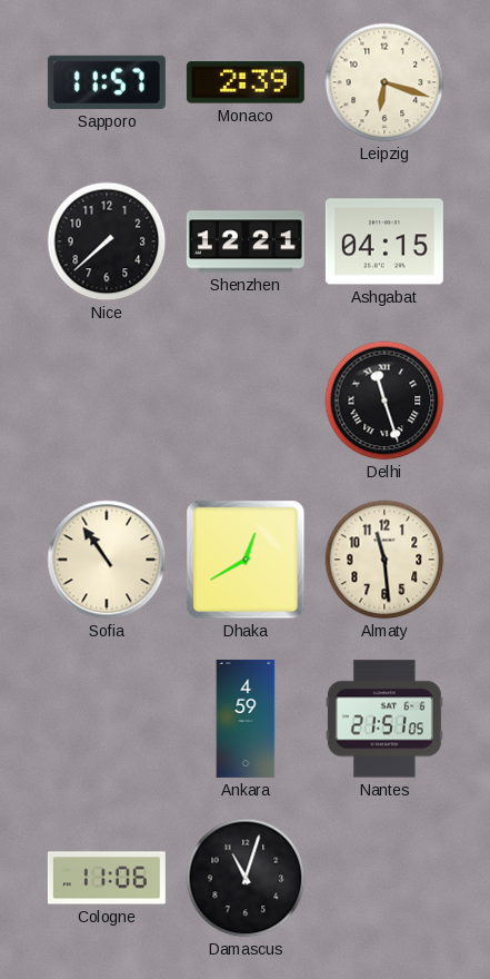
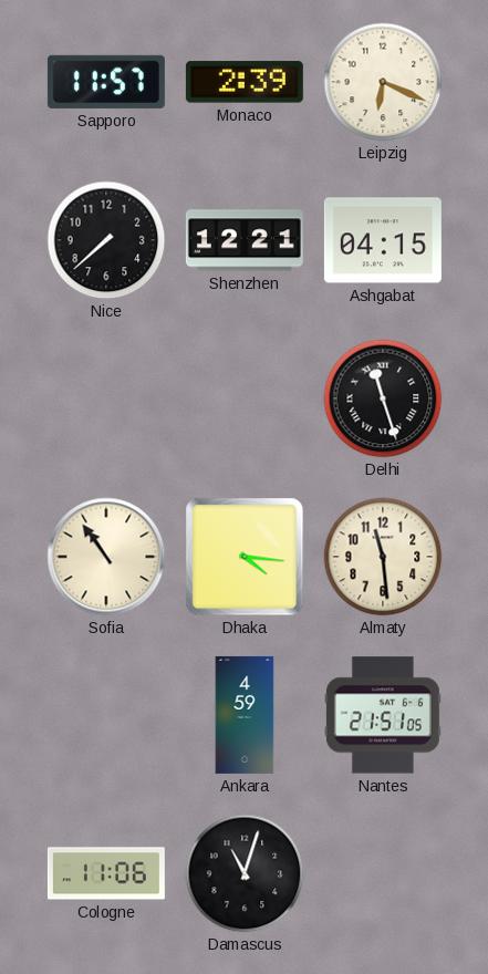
Leipzig: 6:18 -> 6:19
Dhaka: 12:40 -> 4:16
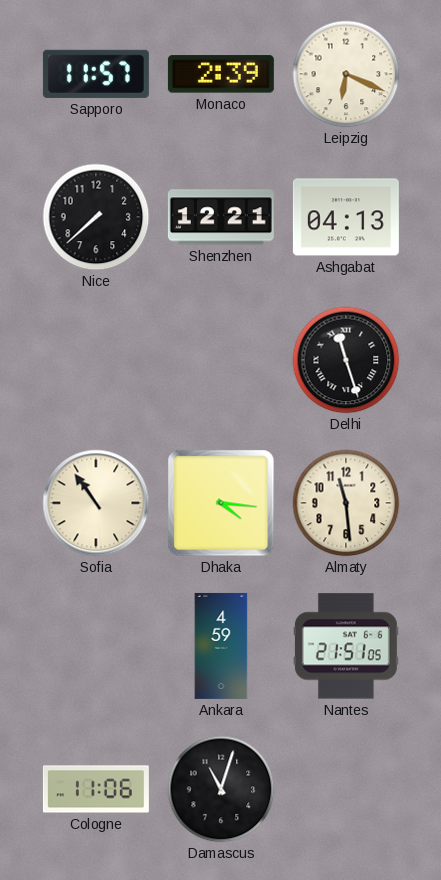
Ashgabat: 04:15 -> 04:13
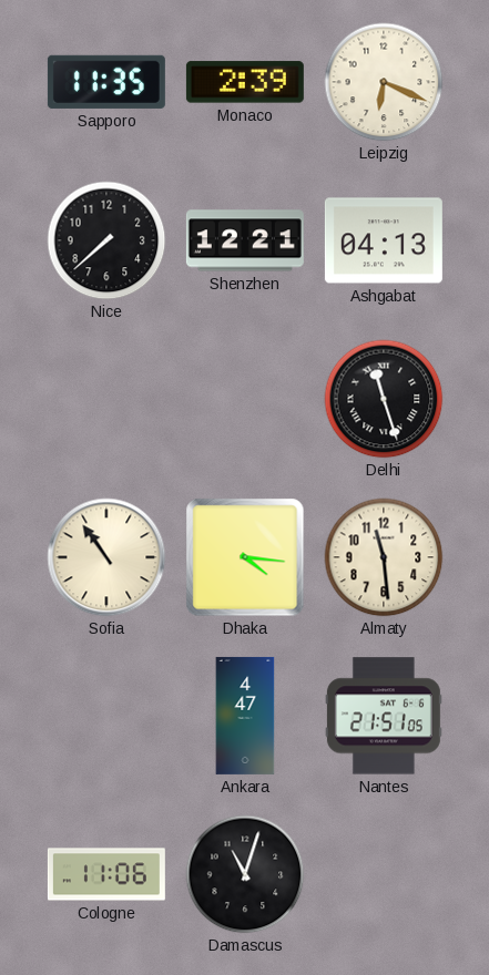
Sapporo: 11:57 -> 11:35
Ankara: 4:59 -> 4:47
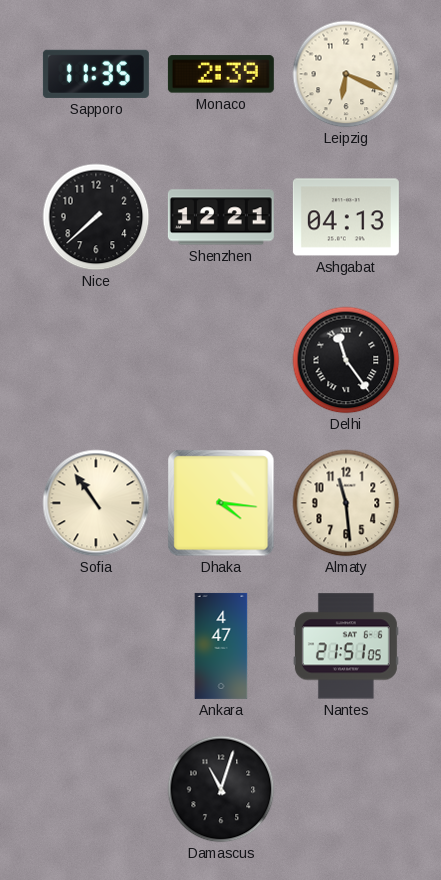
Delhi: 11:27 -> 11:24
Cologne: 11:06 -> none
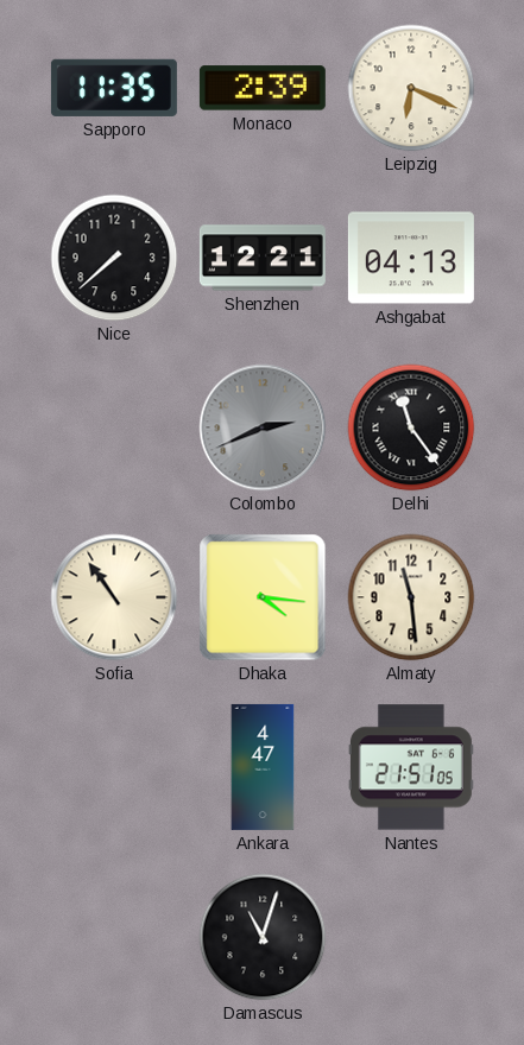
Colombo: none -> 2:41
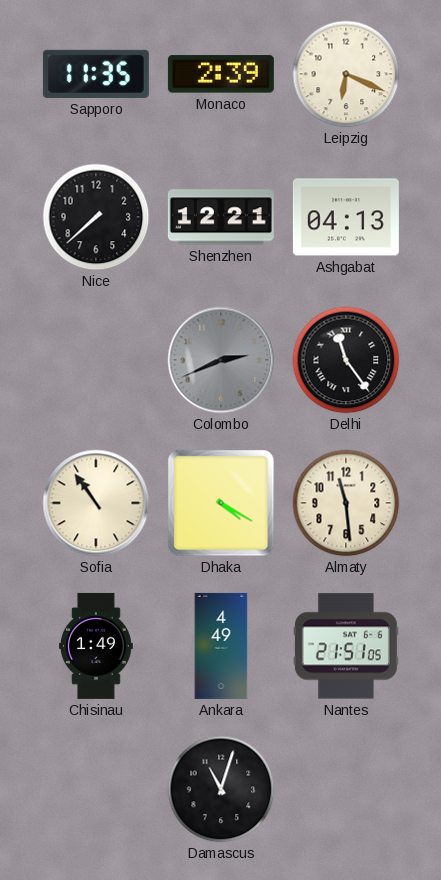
Dhaka: 4:16 -> 4:20
Chisinau: none -> 1:49
Ankara: 4:47 -> 4:49
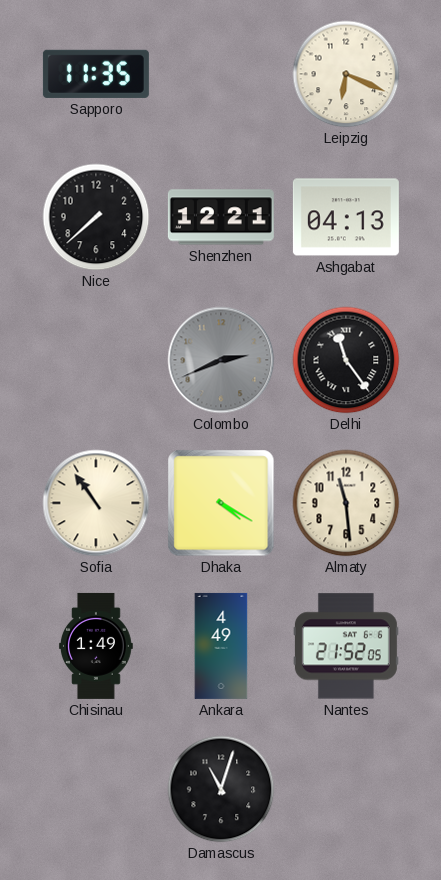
Monaco: 2:39 -> none
Nantes: 21:51 -> 21:52
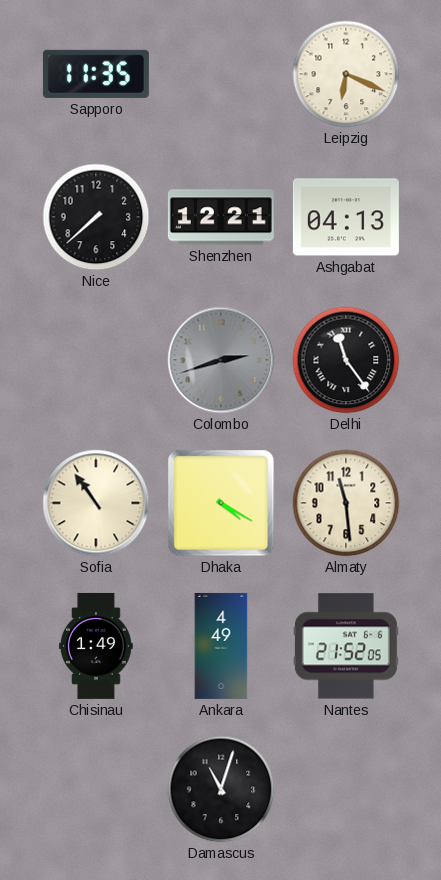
Colombo: 2:41 -> 2:42
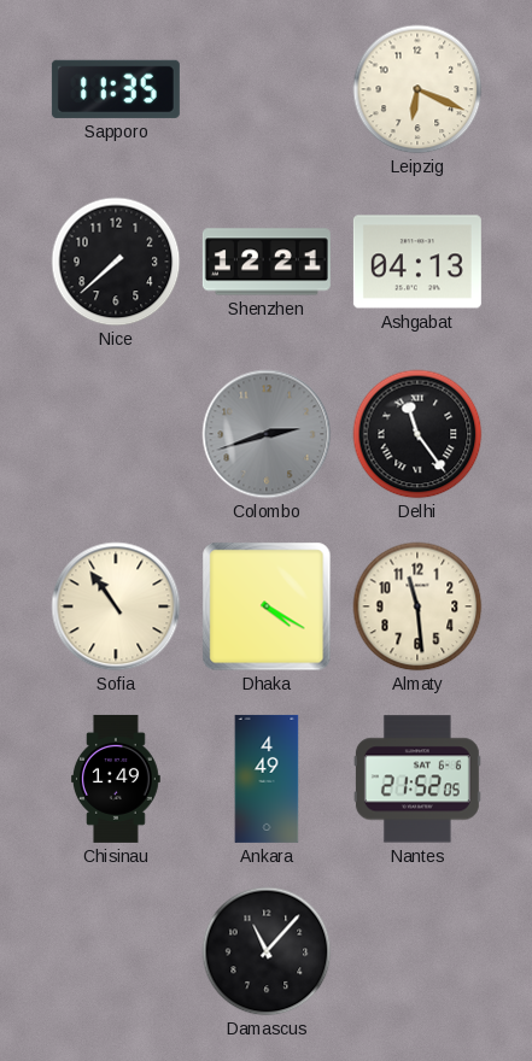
Damascus: 11:03 -> 11:07
